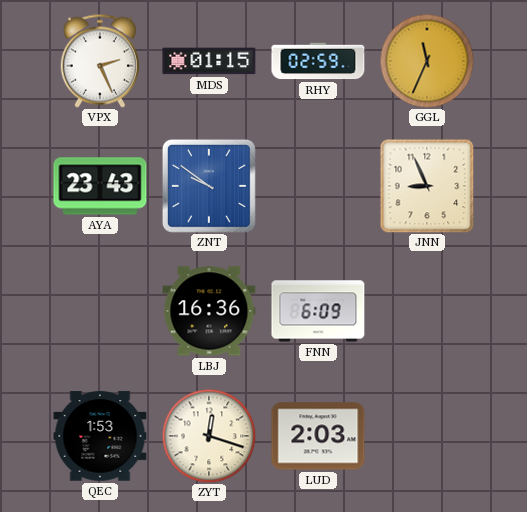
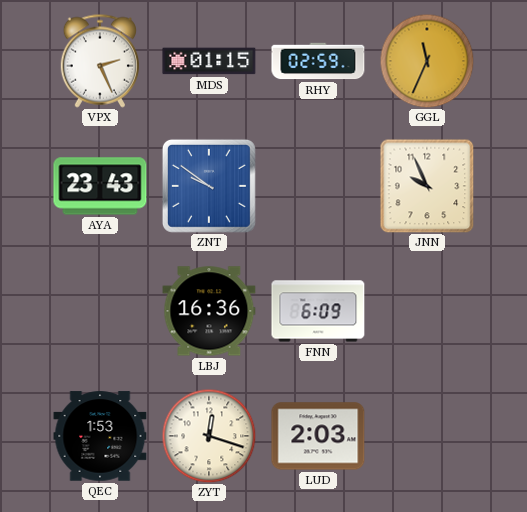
JNN: 8:56 -> 9:56
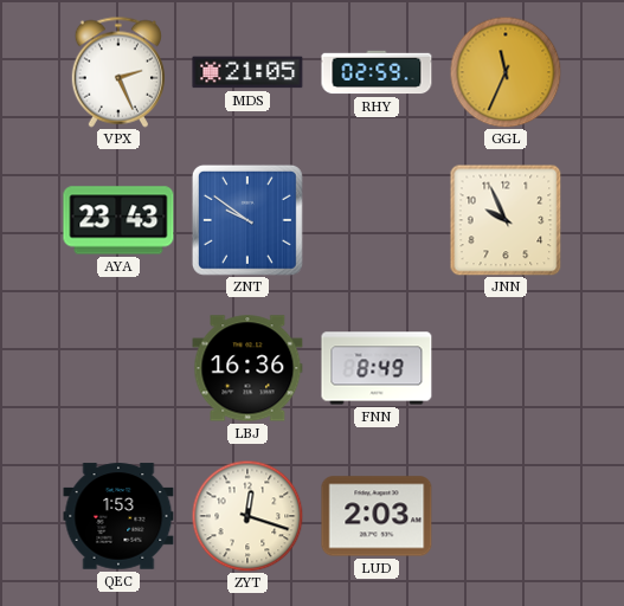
MDS: 01:15 -> 21:05
FNN: 6:09 -> 8:49
